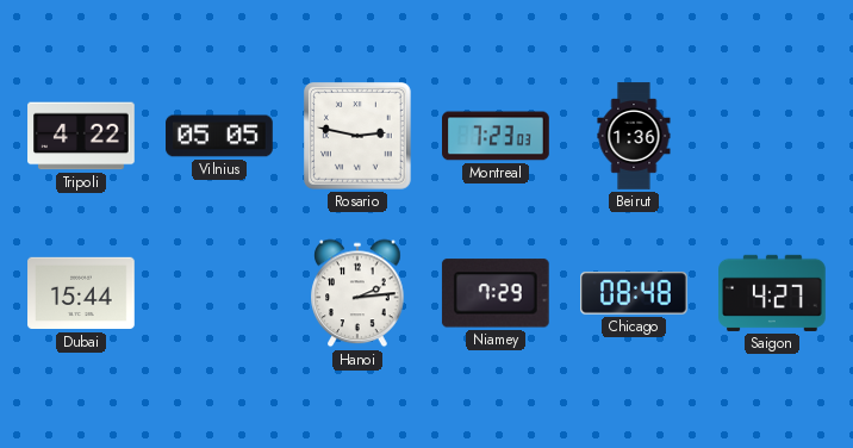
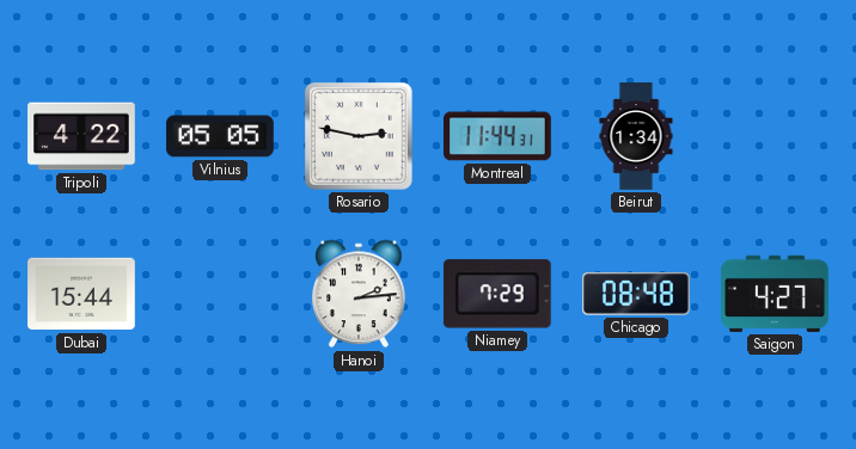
Montreal: 7:23 -> 11:44
Beirut: 1:36 -> 1:34
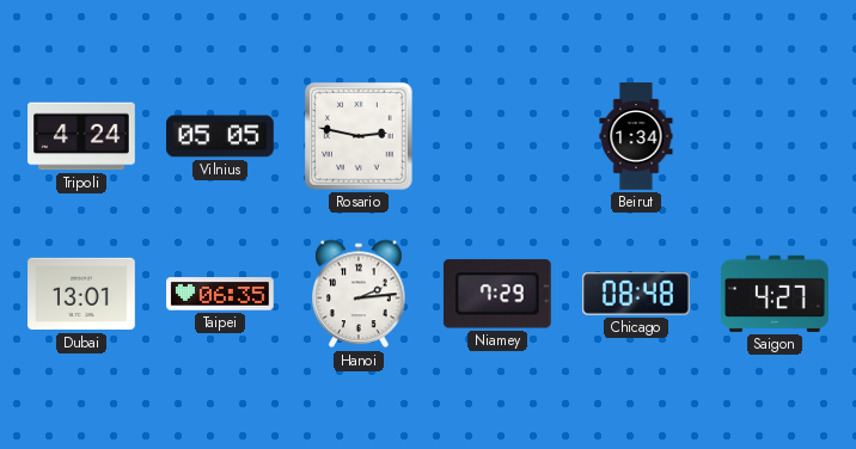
Tripoli: 4:22 -> 4:24
Montreal: 11:44 -> none
Dubai: 15:44 -> 13:01
Taipei: none -> 06:35
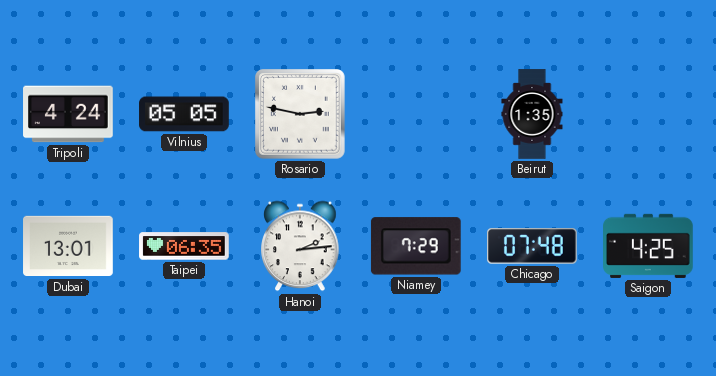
Beirut: 1:34 -> 1:35
Chicago: 08:48 -> 07:48
Saigon: 4:27 -> 4:25
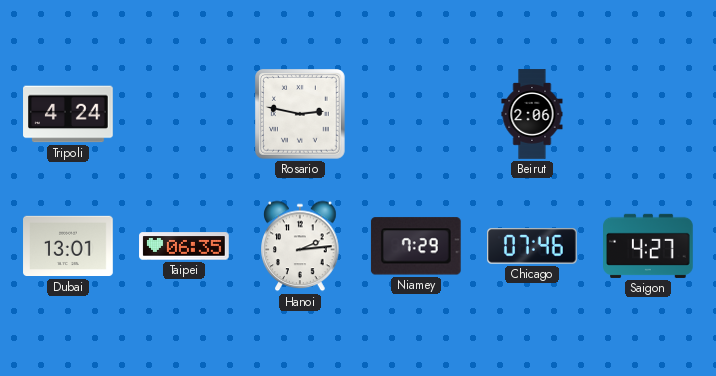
Vilnius: 05:05 -> none
Beirut: 1:35 -> 2:06
Chicago: 07:48 -> 07:46
Saigon: 4:25 -> 4:27
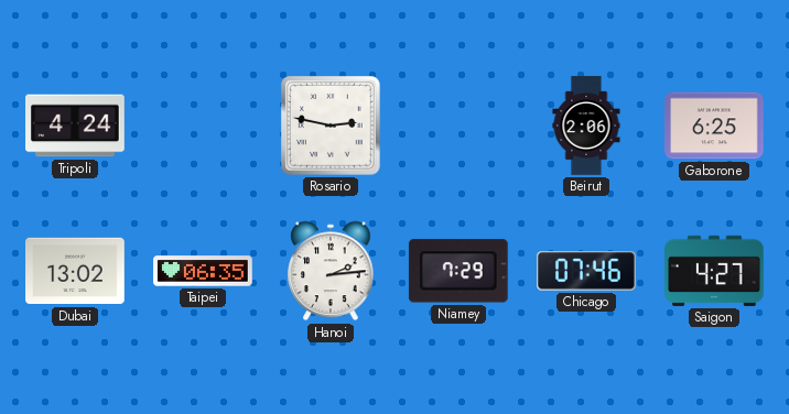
Gaborone: none -> 6:25
Dubai: 13:01 -> 13:02
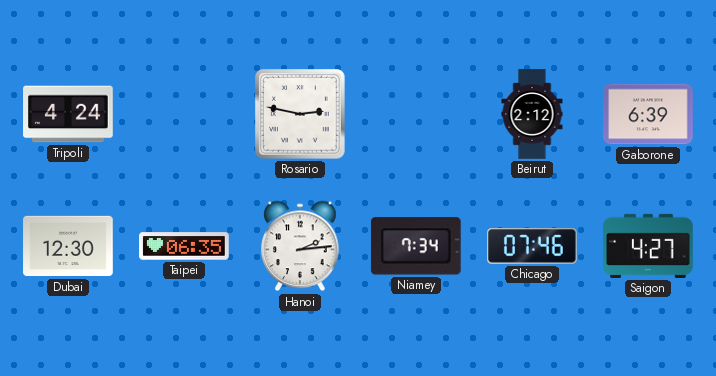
Beirut: 2:06 -> 2:12
Gaborone: 6:25 -> 6:39
Dubai: 13:02 -> 12:30
Niamey: 7:29 -> 7:34
